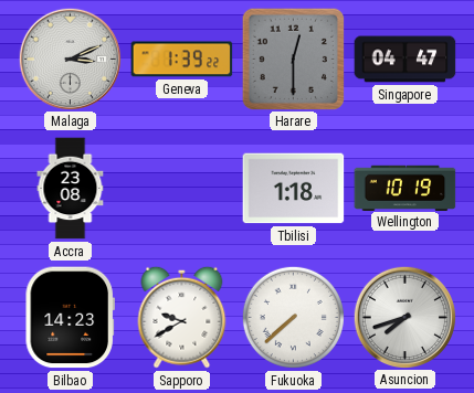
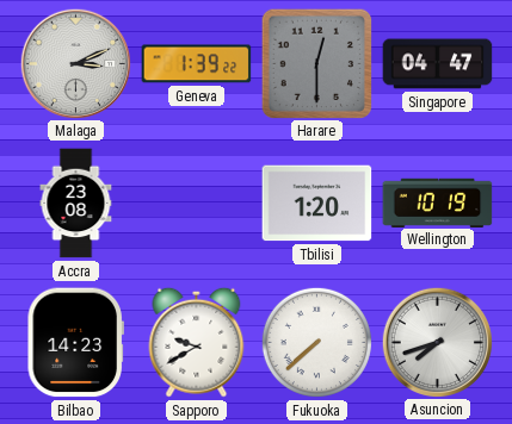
Tbilisi: 1:18 -> 1:20
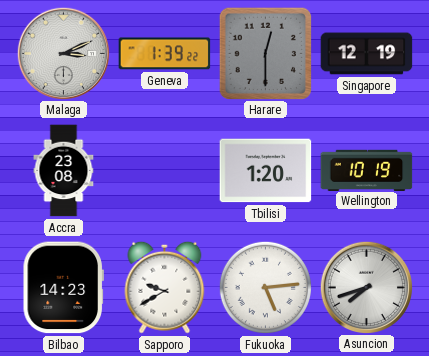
Singapore: 04:47 -> 12:19
Fukuoka: 7:38 -> 5:14
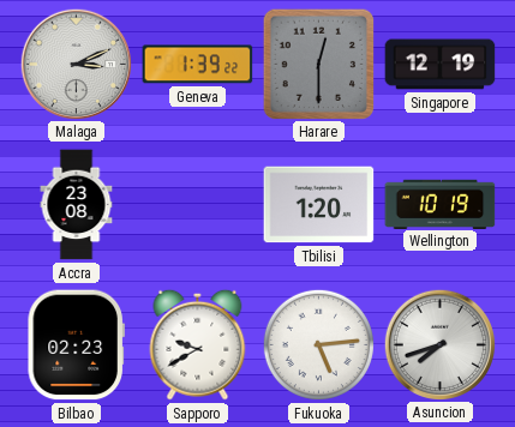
Bilbao: 14:23 -> 02:23
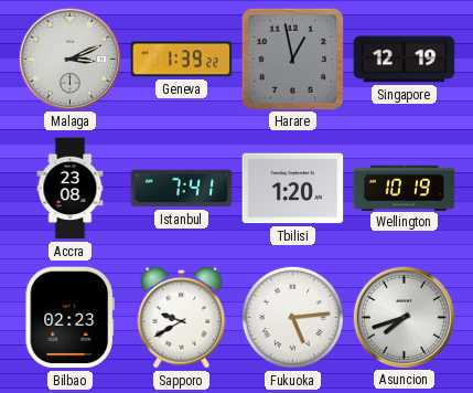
Harare: 12:30 -> 12:58
Istanbul: none -> 7:41
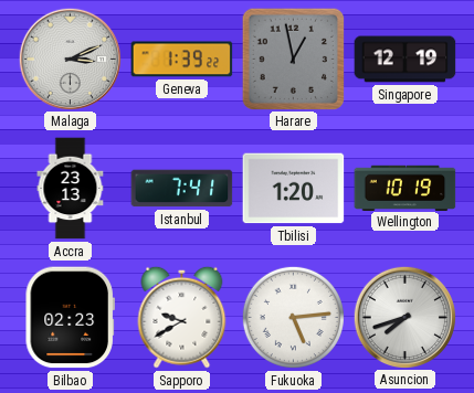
Accra: 23:08 -> 23:13
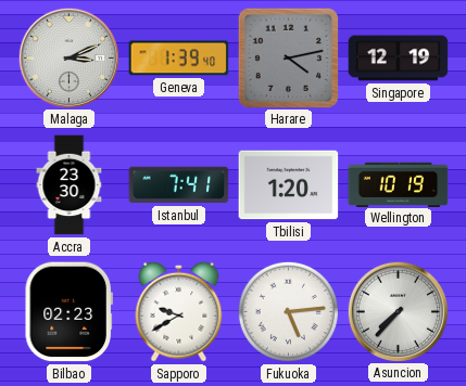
Geneva: 1:39:22 -> 1:39:40
Harare: 12:58 -> 4:13
Accra: 23:13 -> 23:30
Asuncion: 7:42 -> 7:37
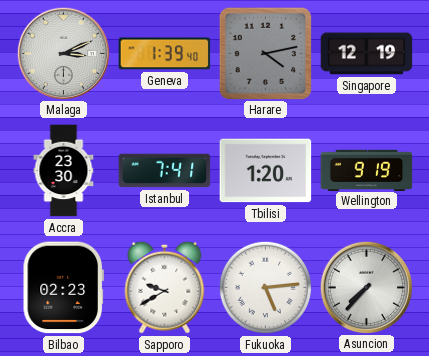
Wellington: 10:19 -> 9:19
